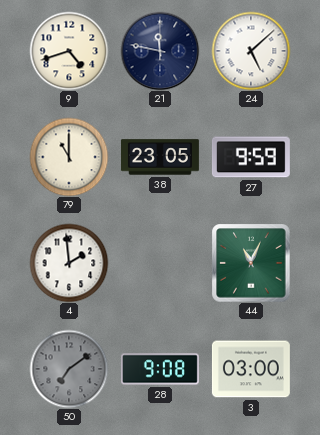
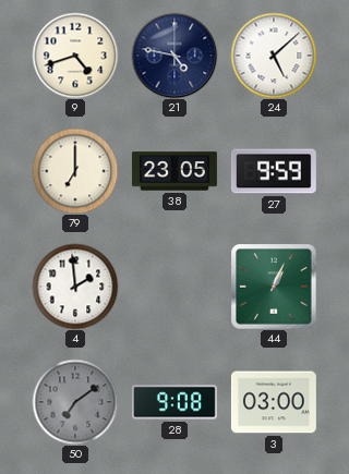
21: 11:47 -> 4:47
79: 11:00 -> 7:00
44: 11:04 -> 1:04
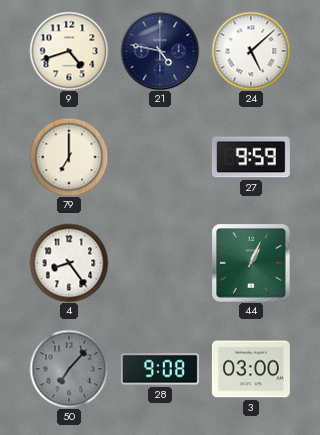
38: 23:05 -> none
4: 1:59 -> 8:24
50: 7:09 -> 7:07
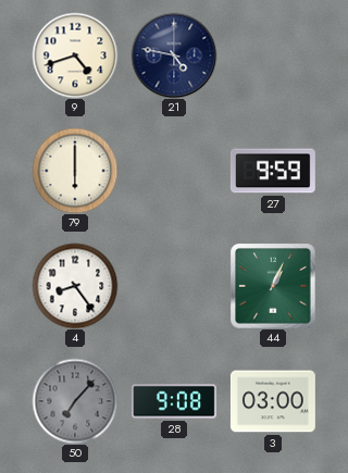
24: 5:08 -> none
79: 7:00 -> 6:00
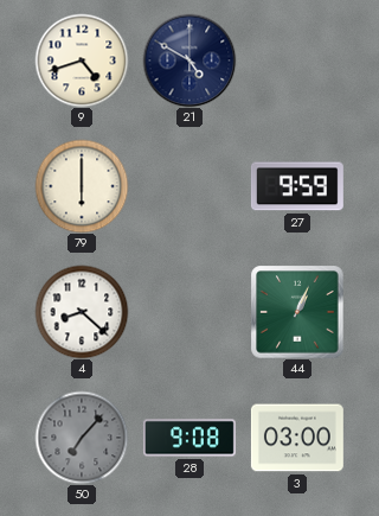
21: 4:47 -> 4:50
4: 8:24 -> 8:22
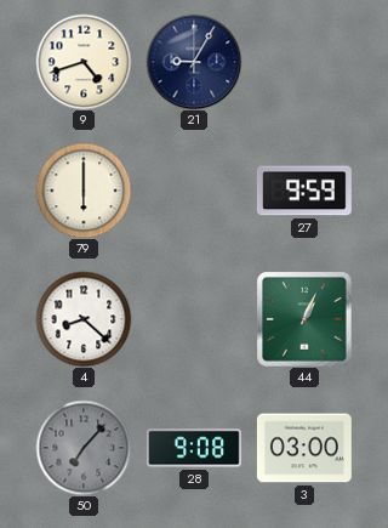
21: 4:50 -> 9:05
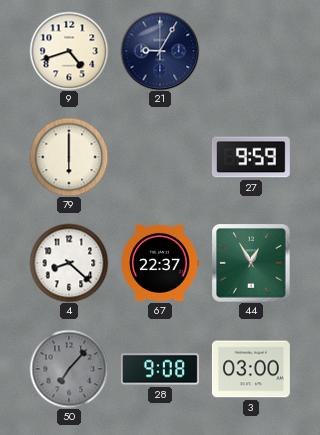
67: none -> 22:37
44: 1:04 -> 12:55
